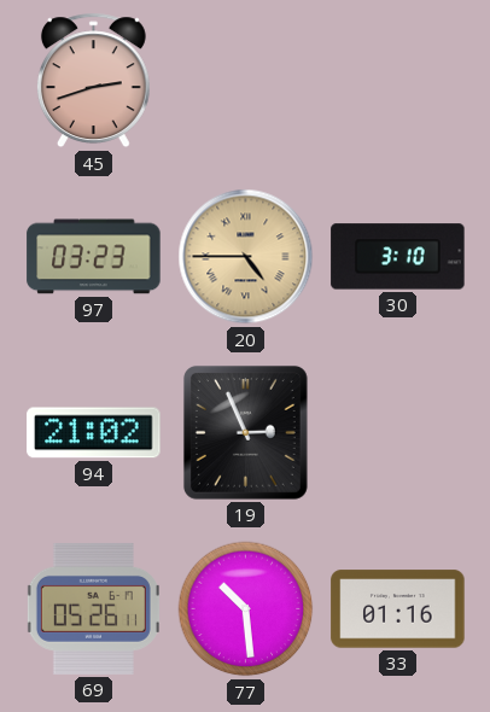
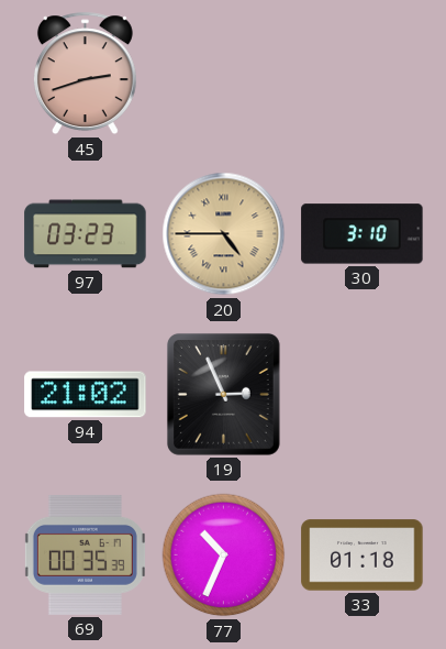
69: 05:26 -> 00:35
77: 10:29 -> 10:34
33: 01:16 -> 01:18
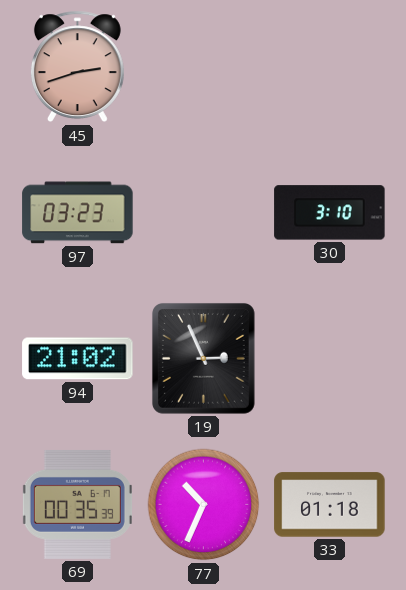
20: 4:45 -> none
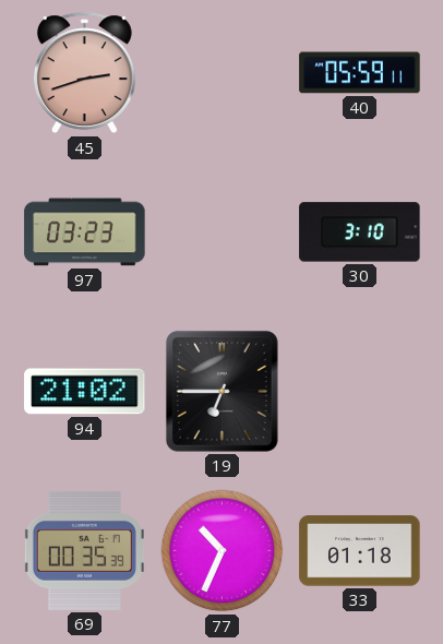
40: none -> 05:59
19: 2:56 -> 6:45
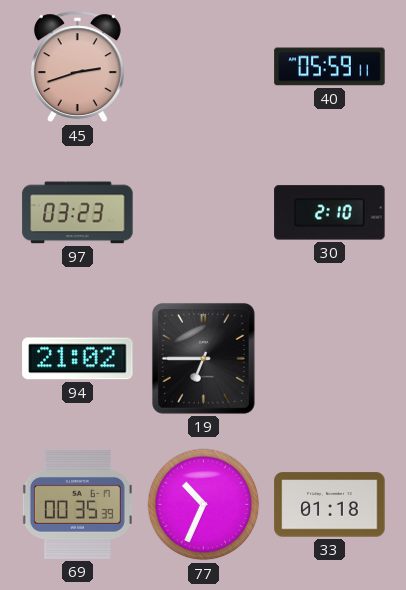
30: 3:10 -> 2:10
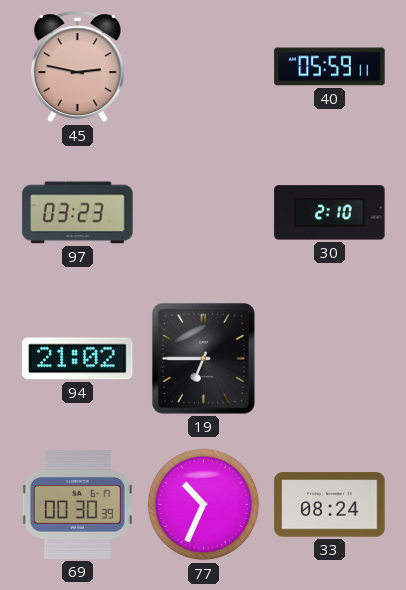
45: 2:42 -> 2:47
69: 00:35 -> 00:30
33: 01:18 -> 08:24
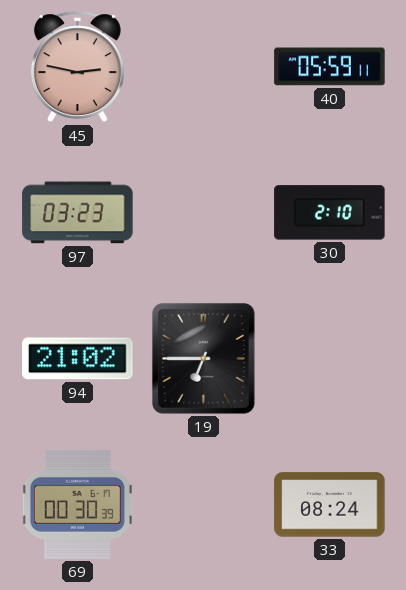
77: 10:34 -> none
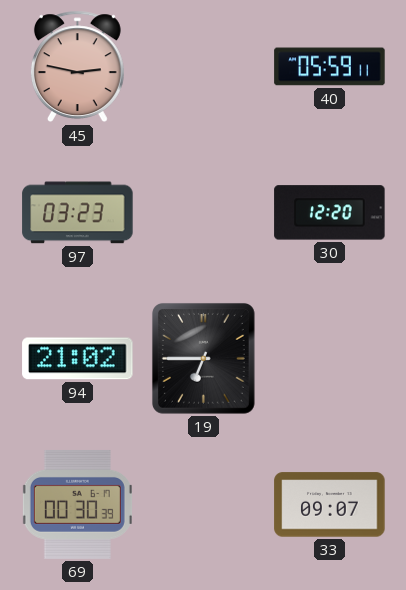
30: 2:10 -> 12:20
33: 08:24 -> 09:07
